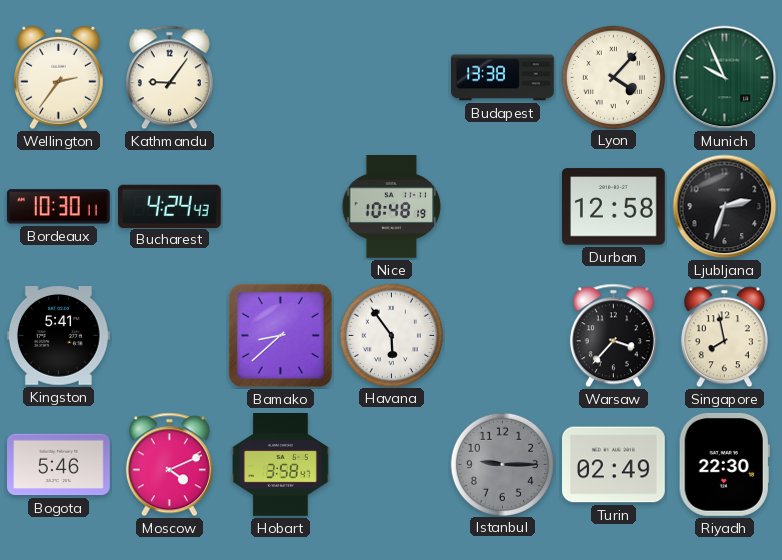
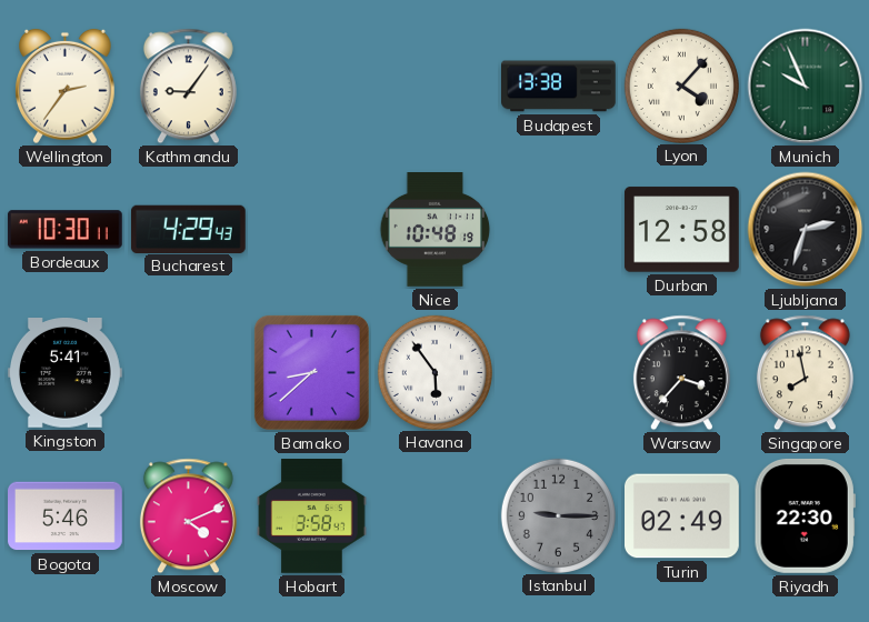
Bucharest: 4:24 -> 4:29
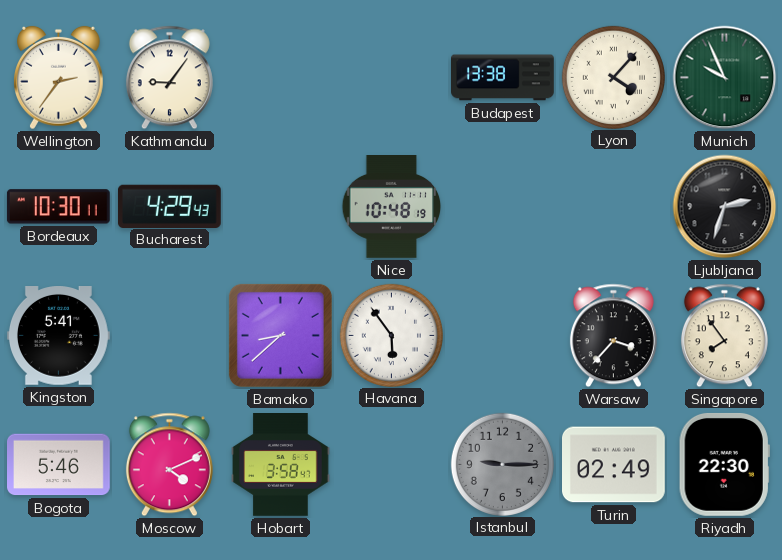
Durban: 12:58 -> none
Singapore: 7:58 -> 7:54
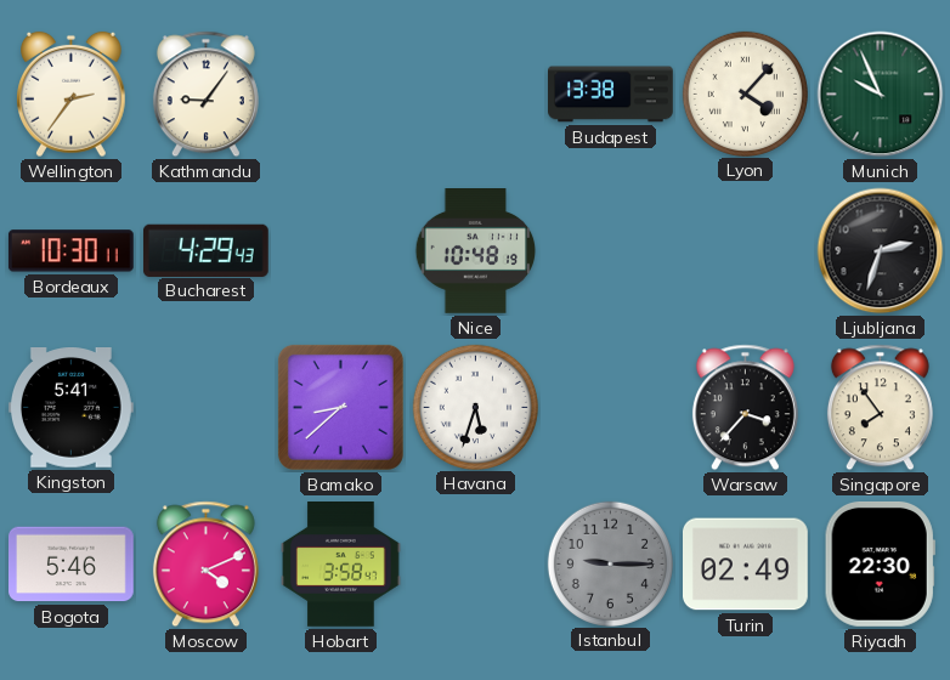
Havana: 5:54 -> 5:33
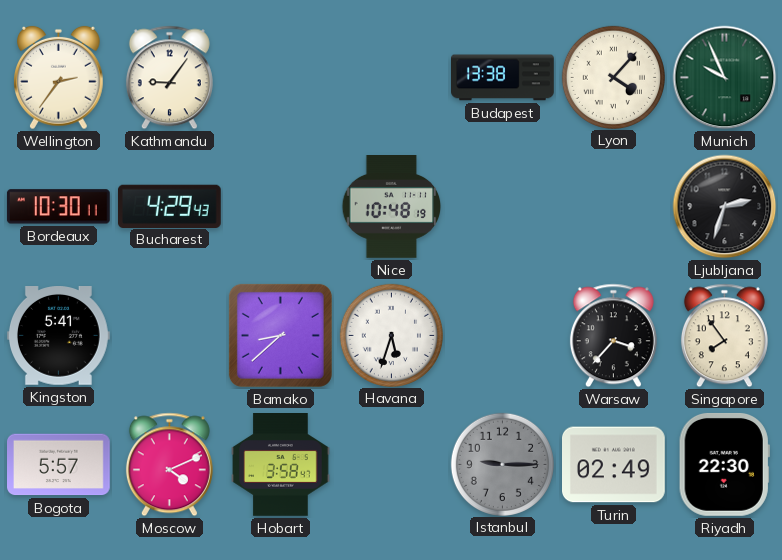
Bogota: 5:46 -> 5:57
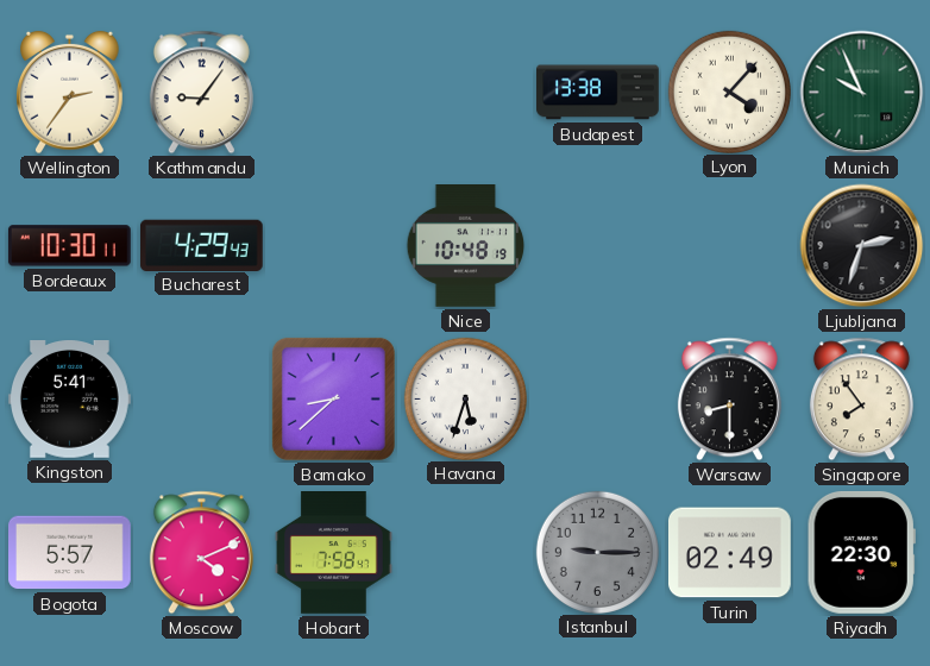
Warsaw: 3:37 -> 8:30
Hobart: 3:58 -> 7:58
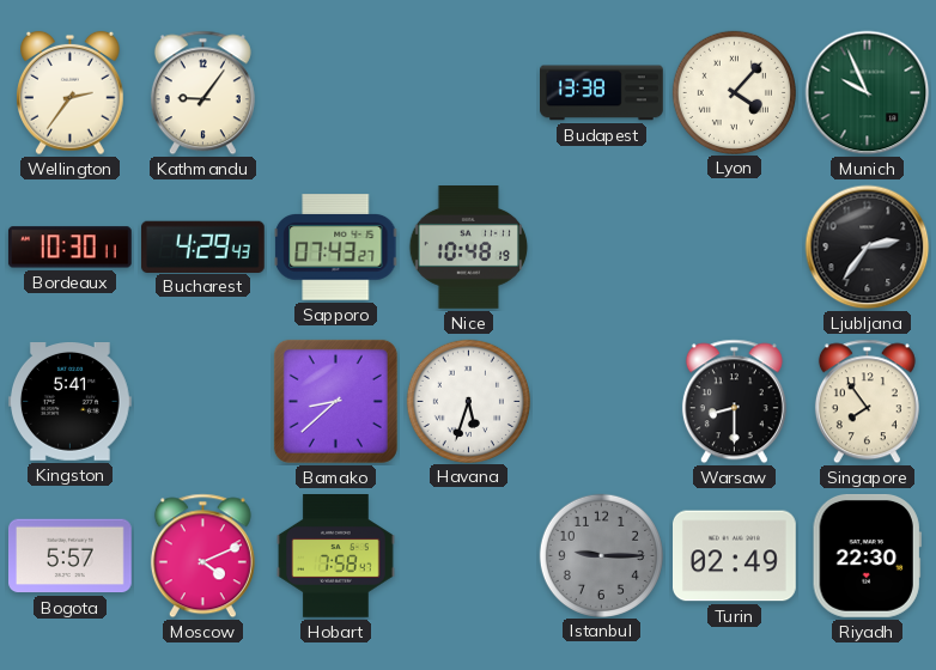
Sapporo: none -> 07:43
Ljubljana: 2:33 -> 2:36
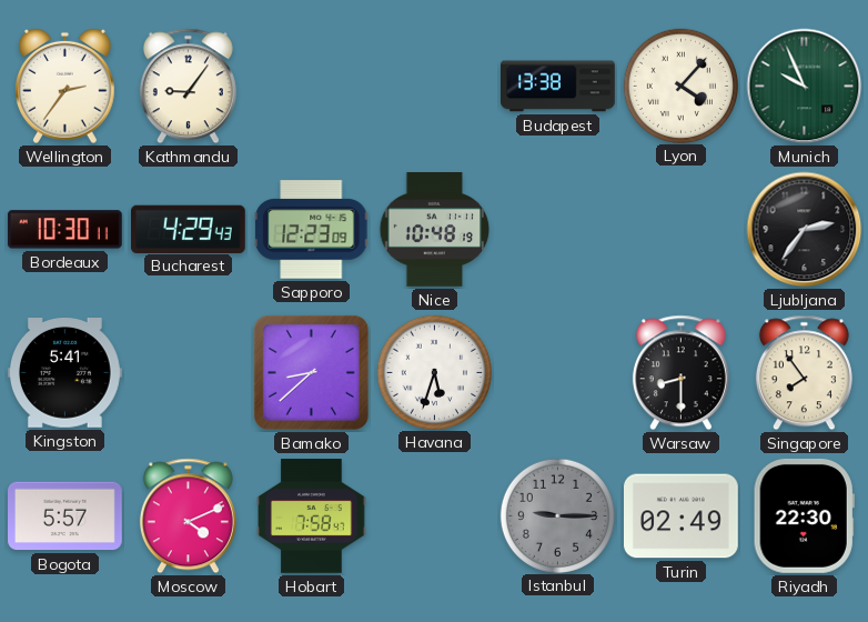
Sapporo: 07:43 -> 12:23
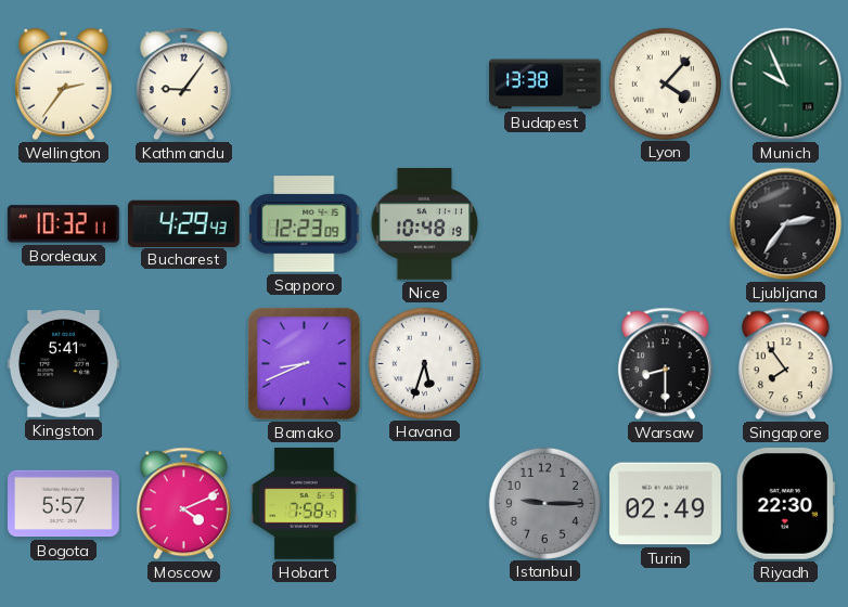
Bordeaux: 10:30 -> 10:32
Bamako: 8:38 -> 8:41
